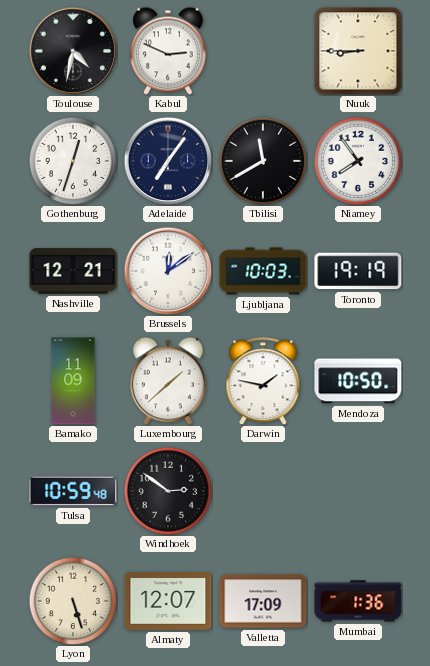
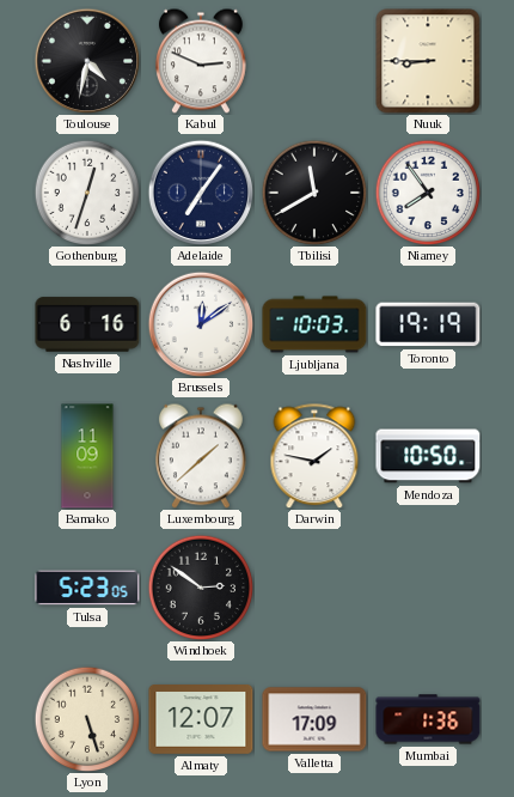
Nashville: 12:21 -> 6:16
Tulsa: 10:59 -> 5:23
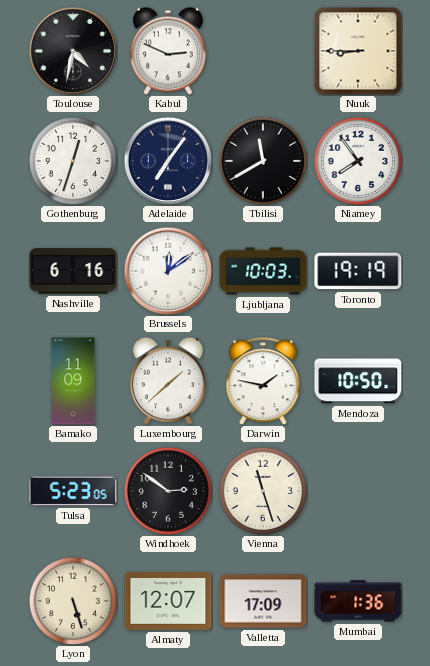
Vienna: none -> 11:27
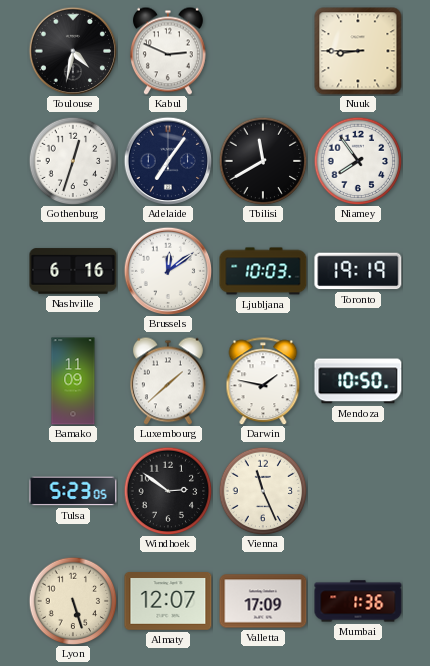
Vienna: 11:27 -> 11:26
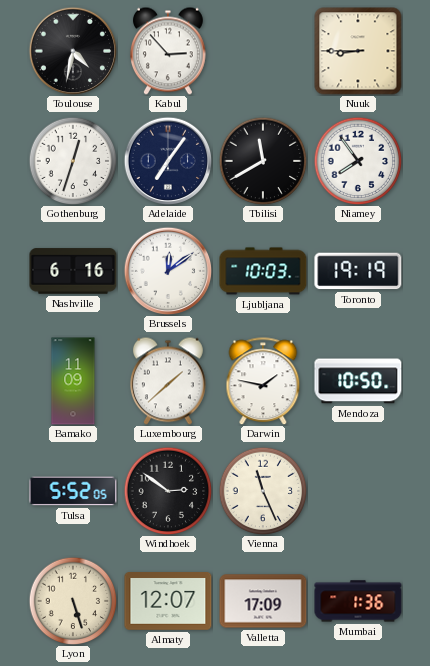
Kabul: 2:49 -> 2:53
Tulsa: 5:23 -> 5:52
